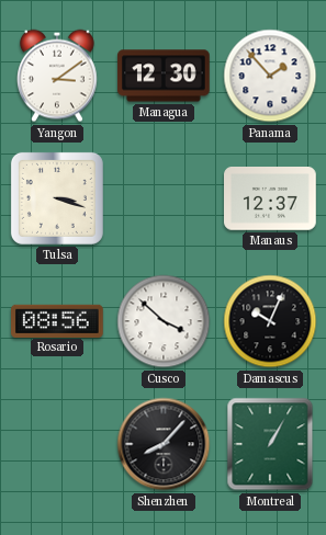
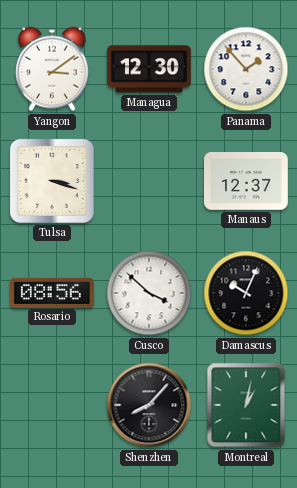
Montreal: 1:05 -> 1:02
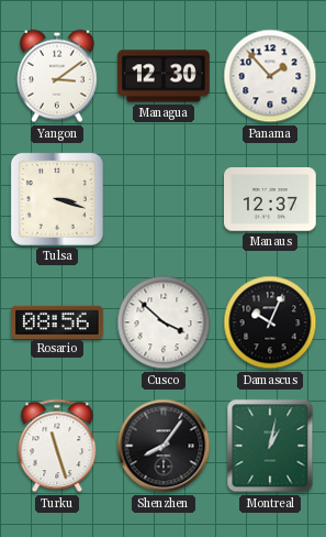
Turku: none -> 11:27
Shenzhen: 8:07 -> 8:06
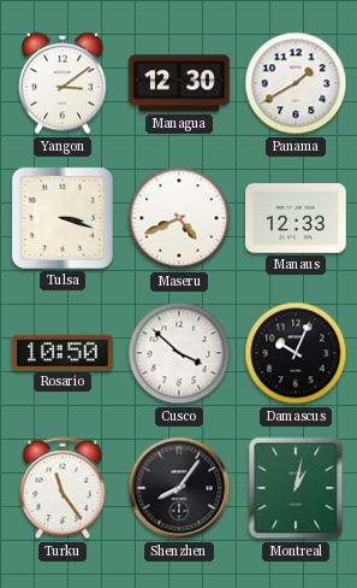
Panama: 1:53 -> 1:40
Maseru: none -> 4:41
Manaus: 12:37 -> 12:33
Rosario: 08:56 -> 10:50
Turku: 11:27 -> 11:24
